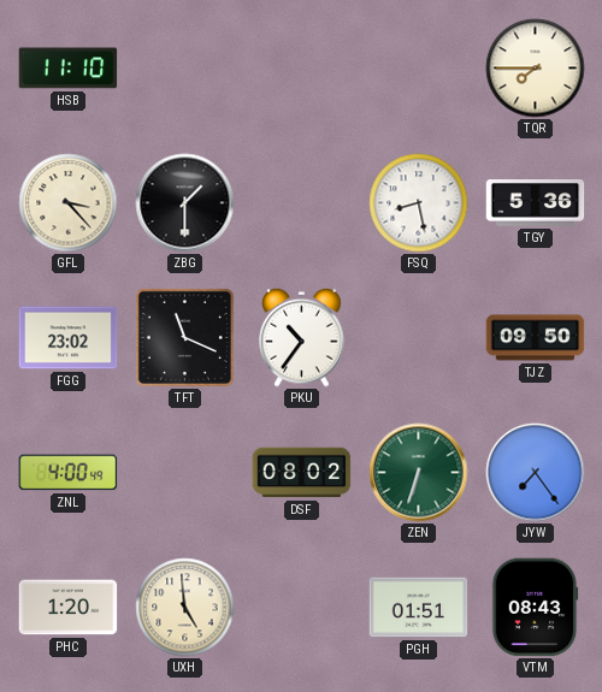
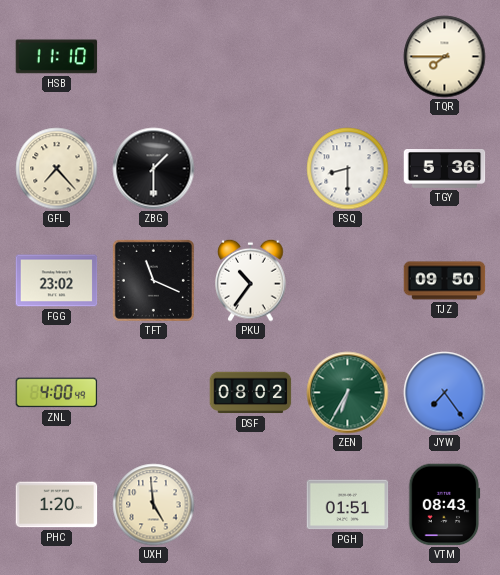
GFL: 3:23 -> 7:23
FSQ: 8:28 -> 8:30
ZEN: 6:33 -> 6:35
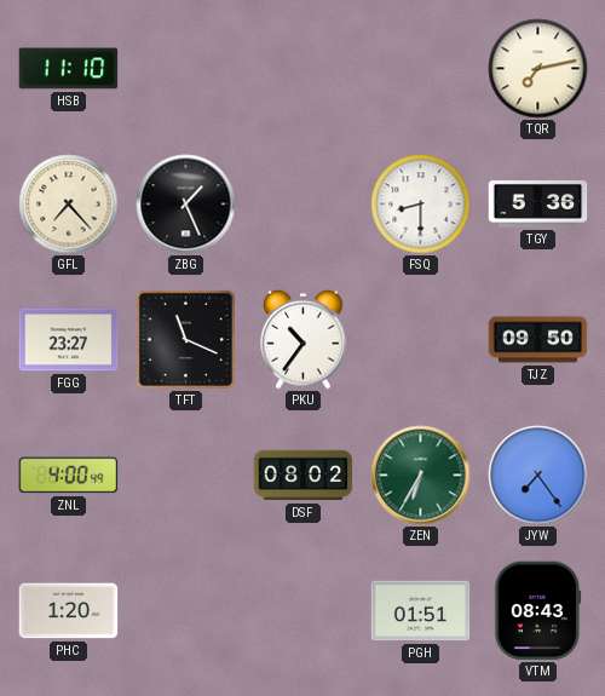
TQR: 7:45 -> 7:13
ZBG: 1:30 -> 1:26
FGG: 23:02 -> 23:27
UXH: 4:59 -> none
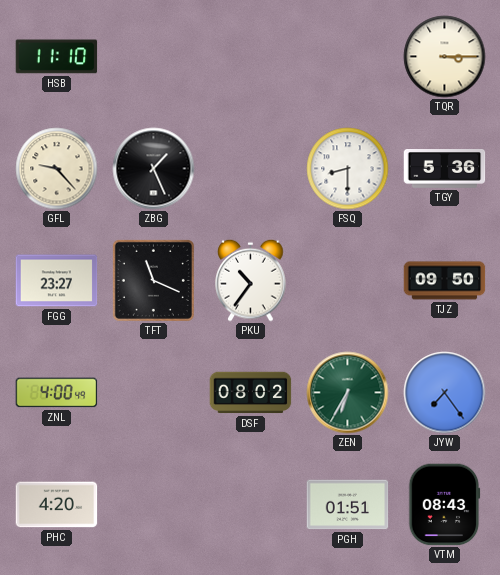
TQR: 7:13 -> 3:15
GFL: 7:23 -> 9:23
PHC: 1:20 -> 4:20
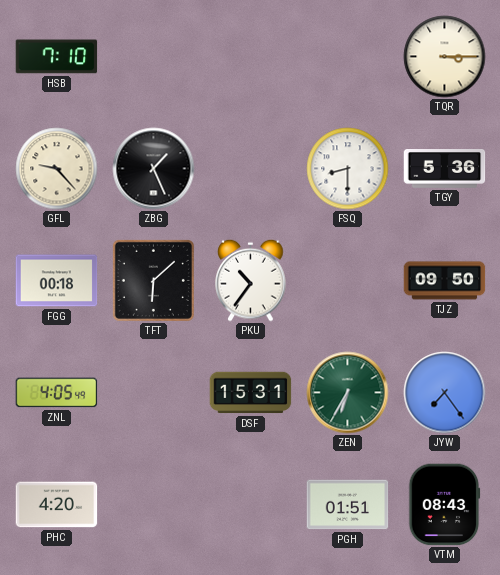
HSB: 11:10 -> 7:10
FGG: 23:27 -> 00:18
TFT: 11:19 -> 6:08
ZNL: 4:00 -> 4:05
DSF: 08:02 -> 15:31
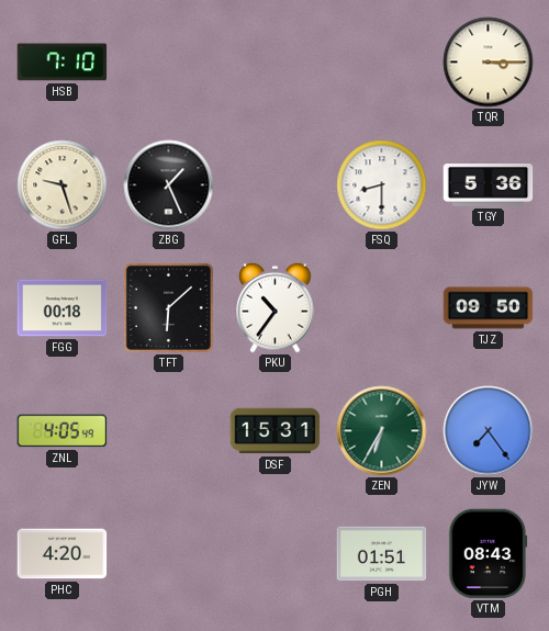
GFL: 9:23 -> 9:27
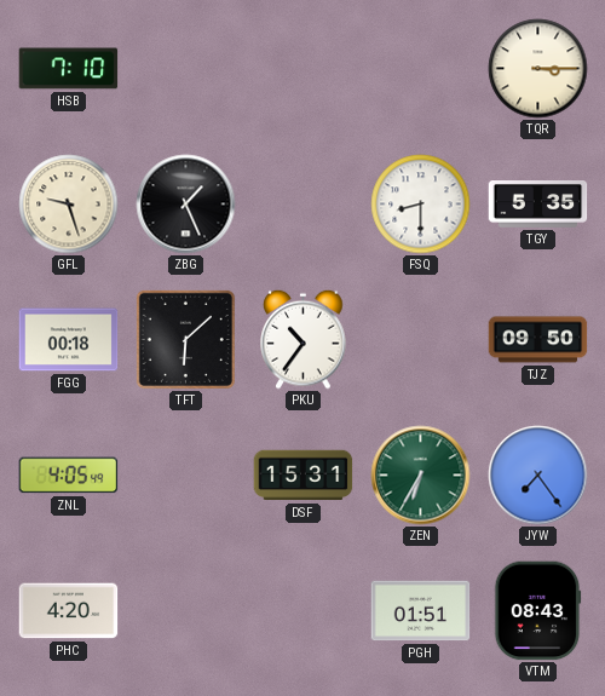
TGY: 5:36 -> 5:35
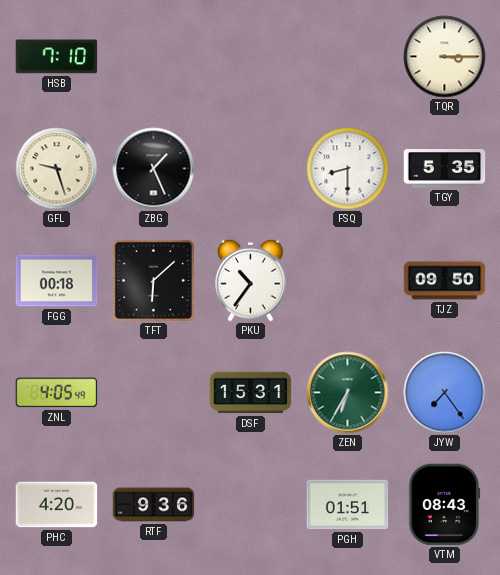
RTF: none -> 9:36
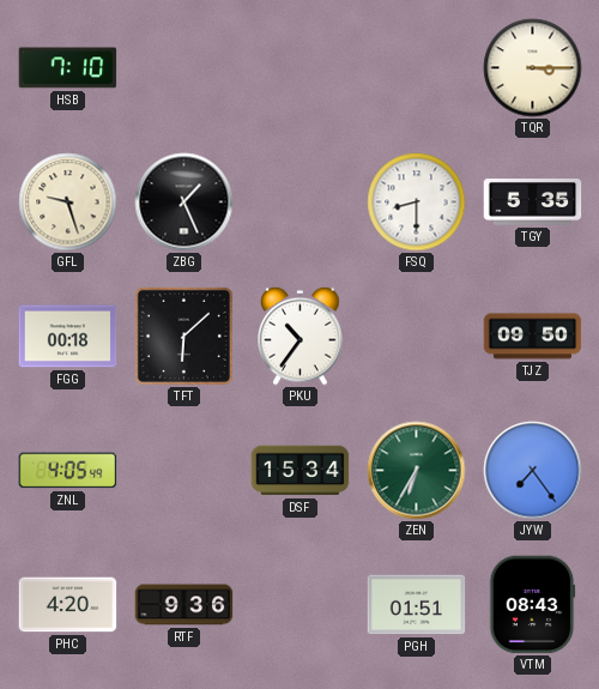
DSF: 15:31 -> 15:34
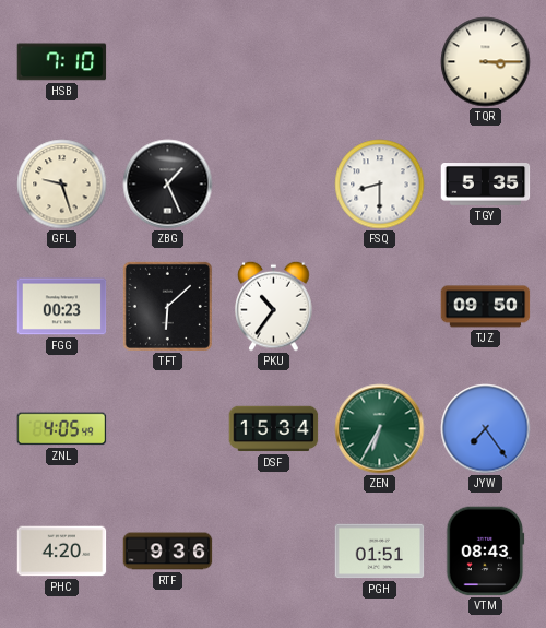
FGG: 00:18 -> 00:23
